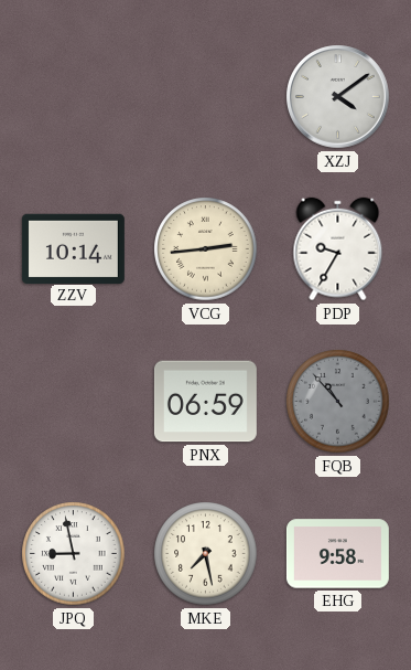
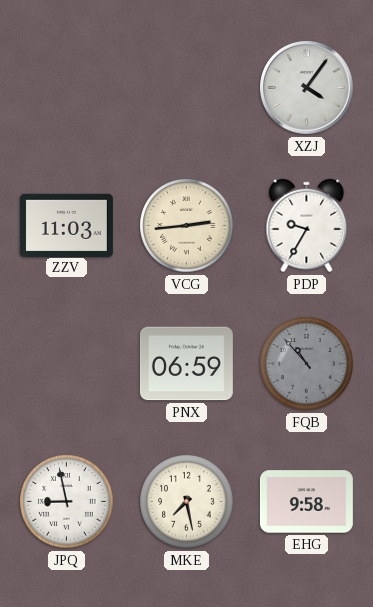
XZJ: 4:09 -> 4:06
ZZV: 10:14 -> 11:03
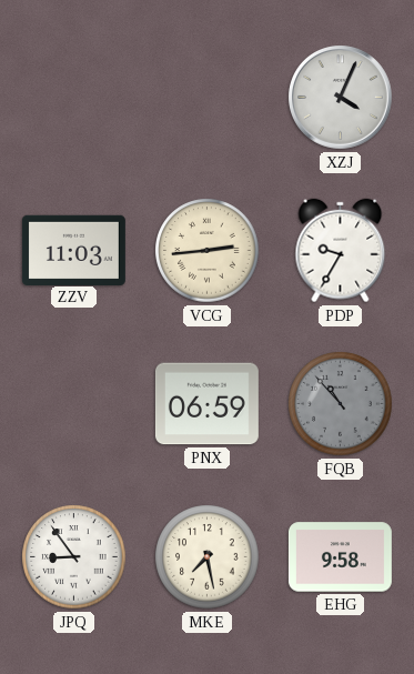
XZJ: 4:06 -> 4:04
JPQ: 8:58 -> 8:54
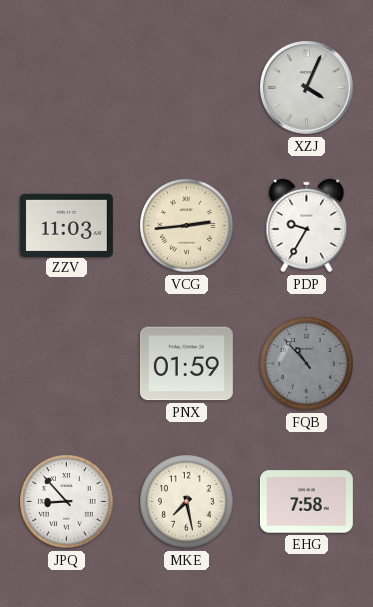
PNX: 06:59 -> 01:59
JPQ: 8:54 -> 8:53
EHG: 9:58 -> 7:58
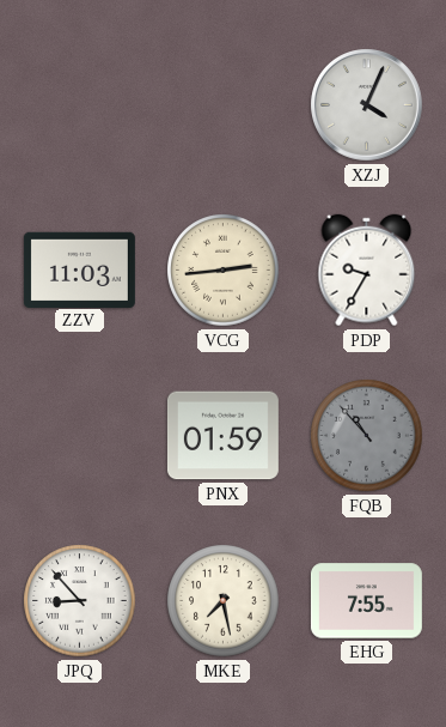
EHG: 7:58 -> 7:55
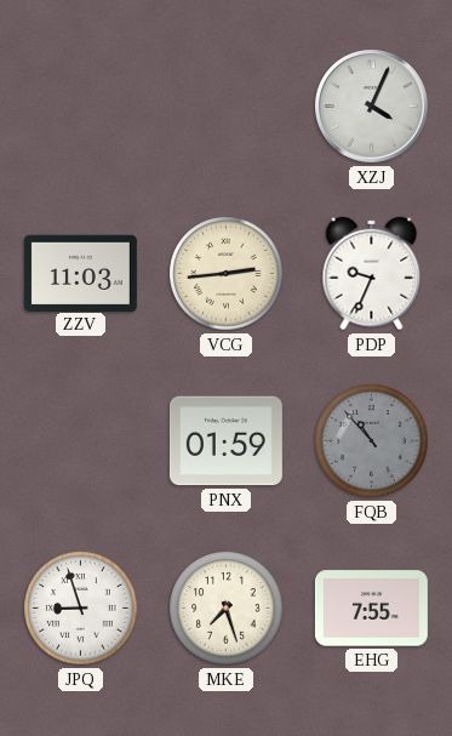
PDP: 9:35 -> 9:34
JPQ: 8:53 -> 8:57
MKE: 7:28 -> 7:27
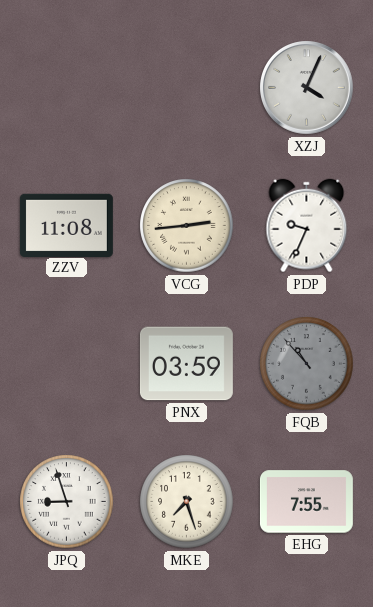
ZZV: 11:03 -> 11:08
PNX: 01:59 -> 03:59
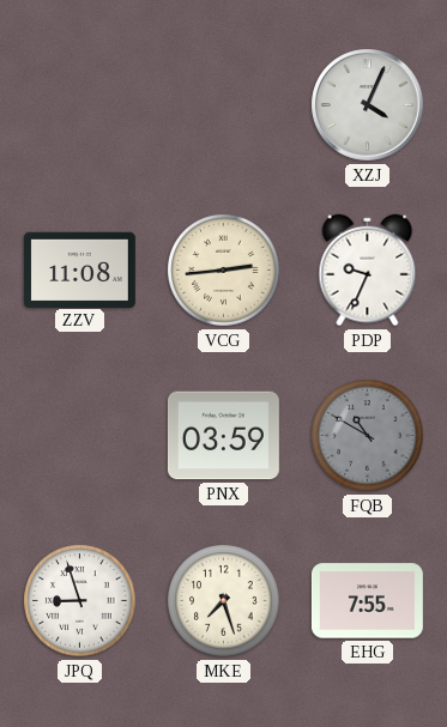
FQB: 10:53 -> 10:50
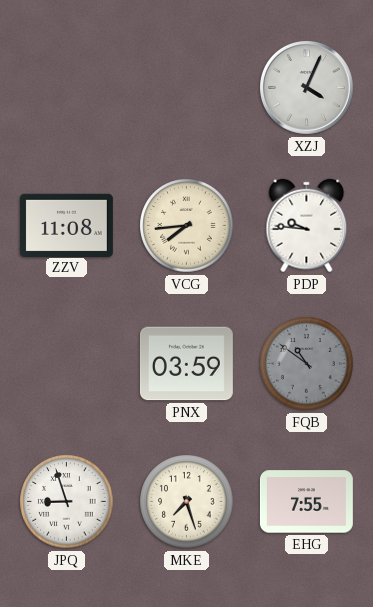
VCG: 2:44 -> 7:44
PDP: 9:34 -> 9:46
FQB: 10:50 -> 10:51
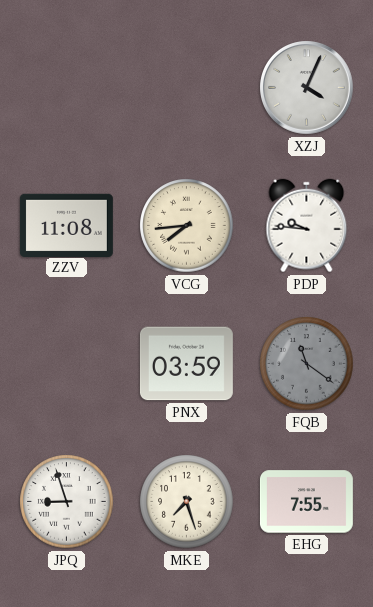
FQB: 10:51 -> 11:21
